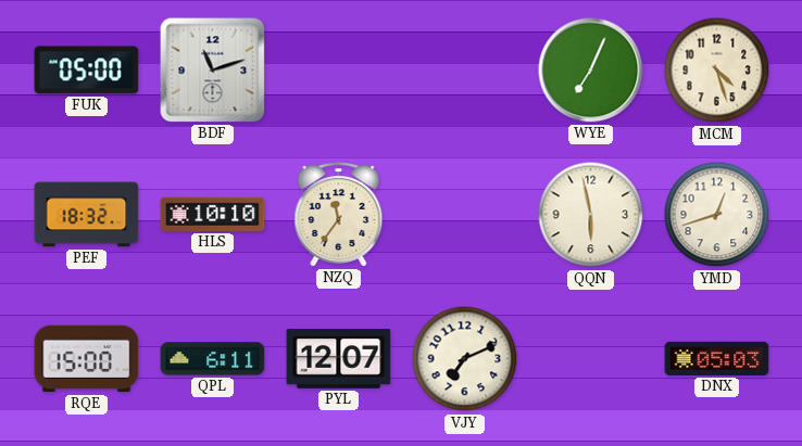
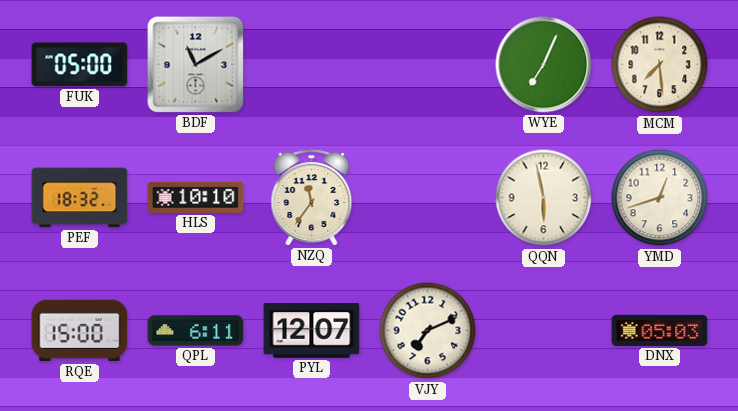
BDF: 11:12 -> 11:10
MCM: 4:27 -> 7:29
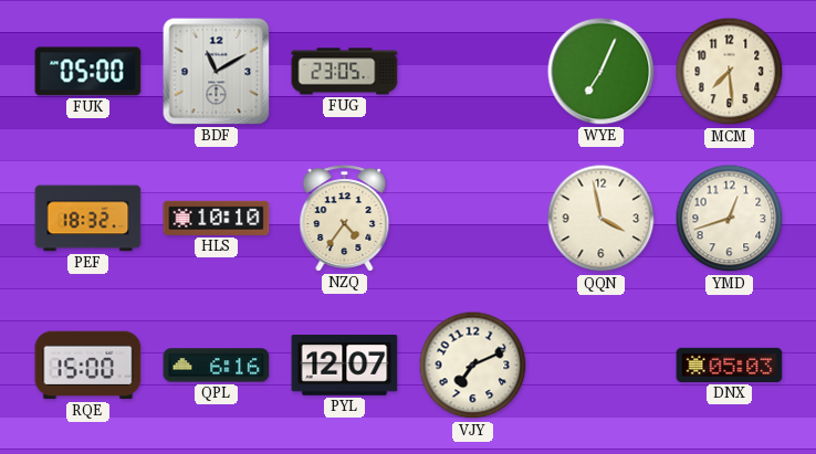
FUG: none -> 23:05
NZQ: 11:36 -> 4:36
QQN: 5:58 -> 3:58
QPL: 6:11 -> 6:16
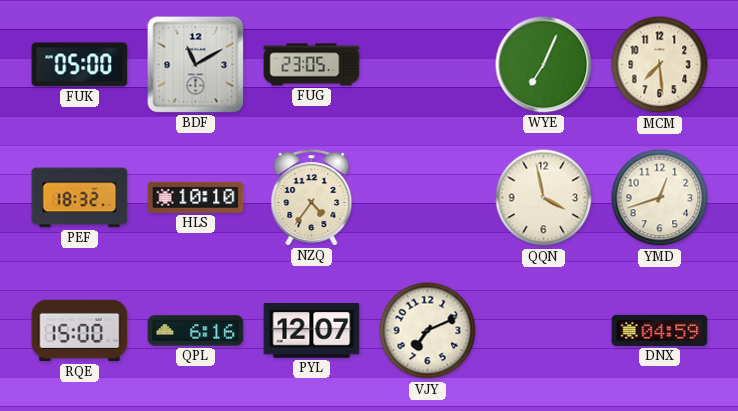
DNX: 05:03 -> 04:59
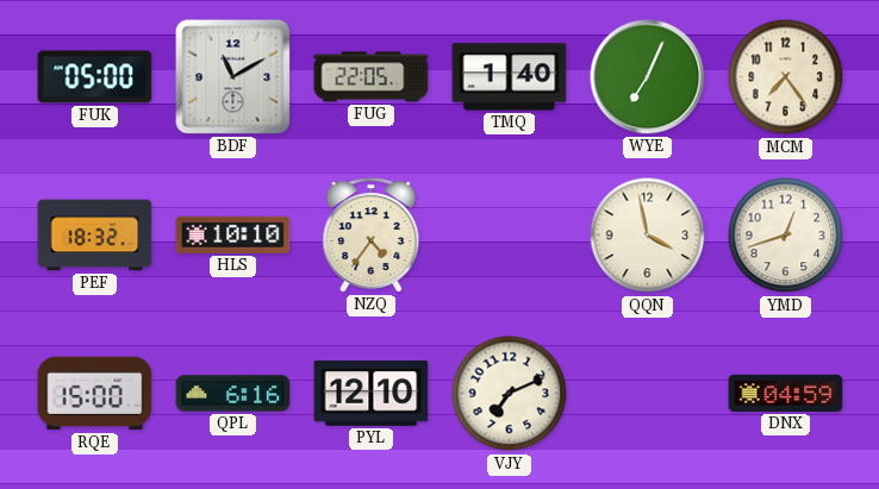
FUG: 23:05 -> 22:05
TMQ: none -> 1:40
MCM: 7:29 -> 7:24
PYL: 12:07 -> 12:10
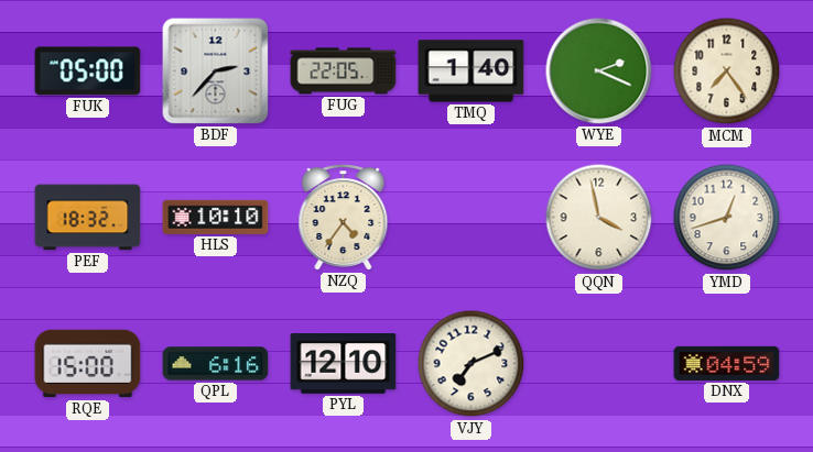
BDF: 11:10 -> 2:37
WYE: 7:04 -> 2:19
